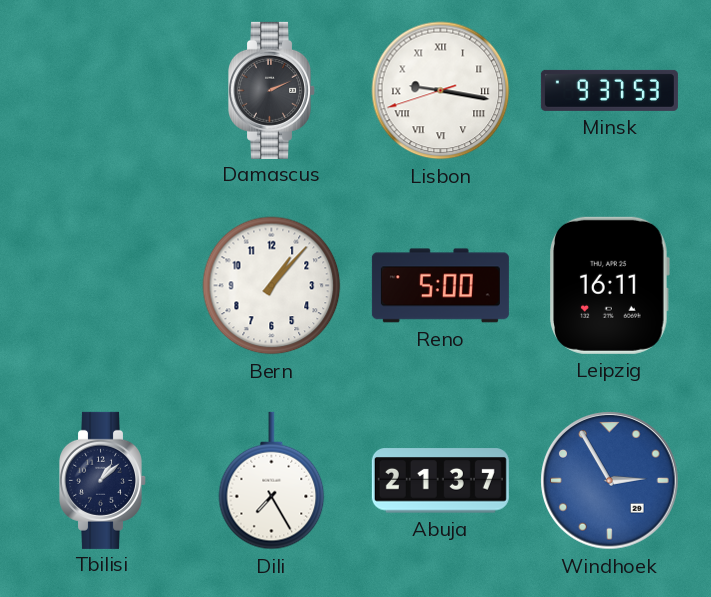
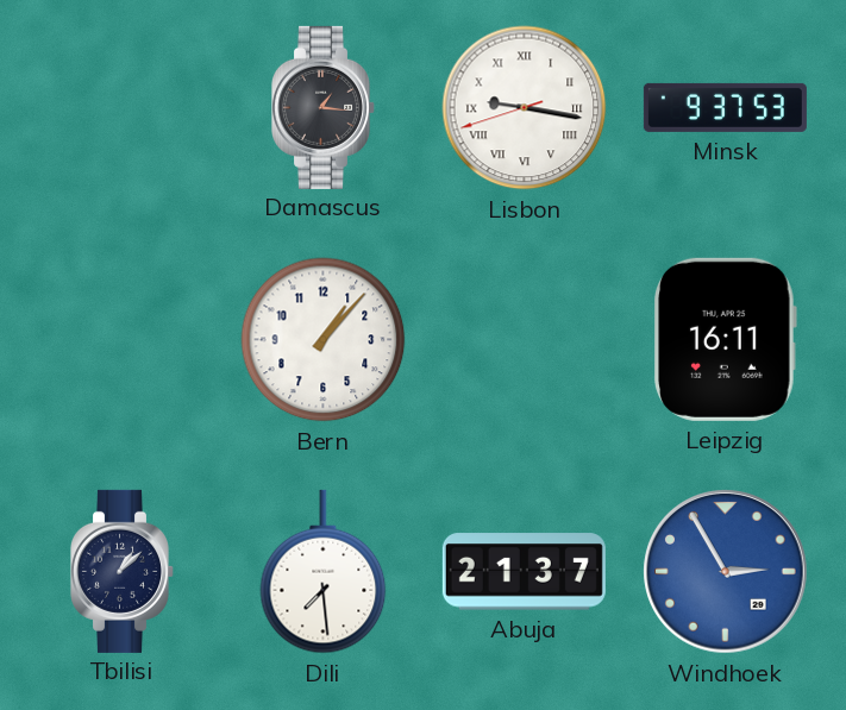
Damascus: 2:11 -> 1:16
Reno: 5:00 -> none
Dili: 7:25 -> 7:29
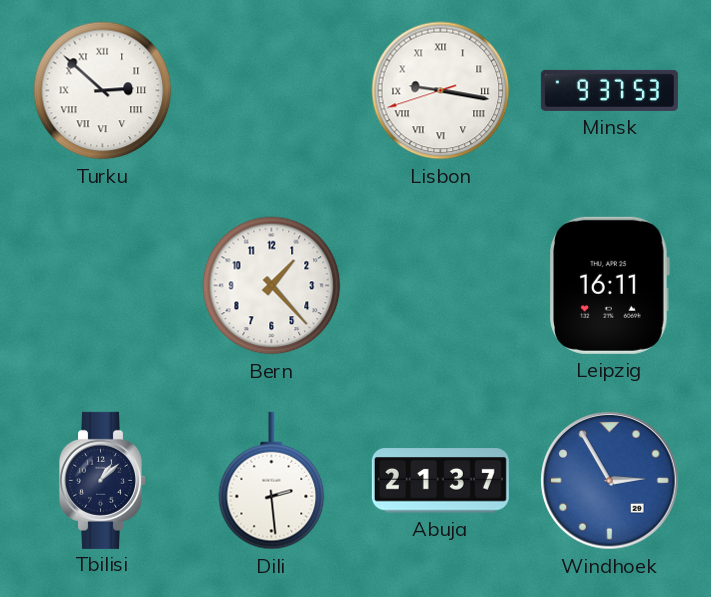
Turku: none -> 2:52
Damascus: 1:16 -> none
Bern: 1:07 -> 1:23
Dili: 7:29 -> 2:29
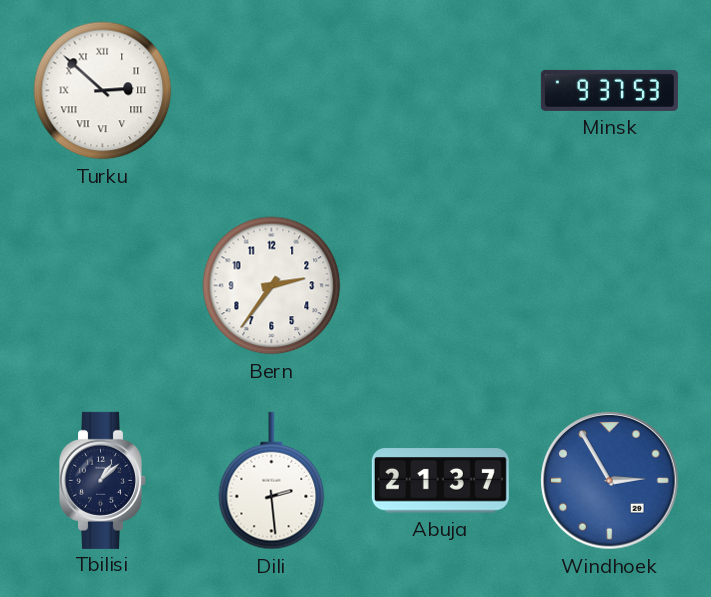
Lisbon: 9:16 -> none
Bern: 1:23 -> 2:36
Leipzig: 16:11 -> none
